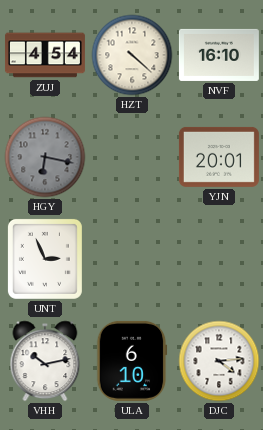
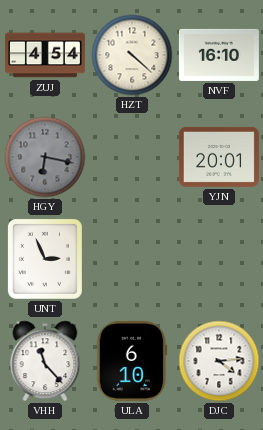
VHH: 10:13 -> 11:23
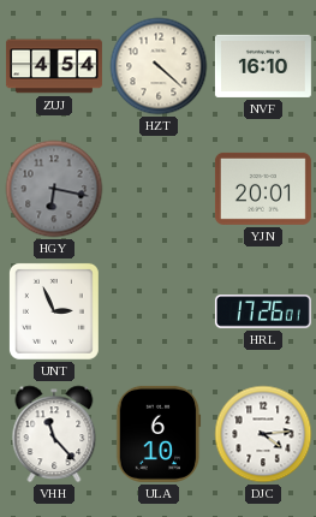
HRL: none -> 17:26
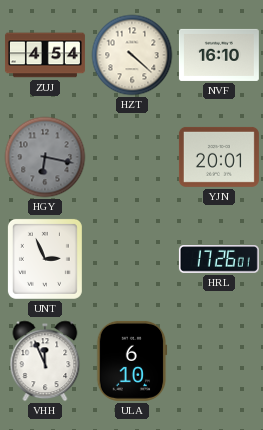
VHH: 11:23 -> 11:56
DJC: 4:14 -> none
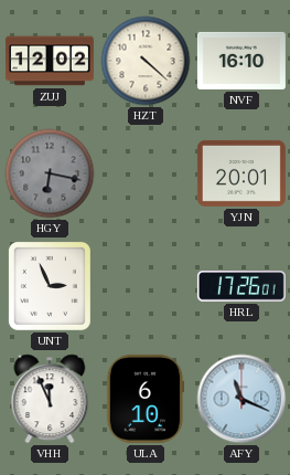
ZUJ: 4:54 -> 12:02
AFY: none -> 11:19
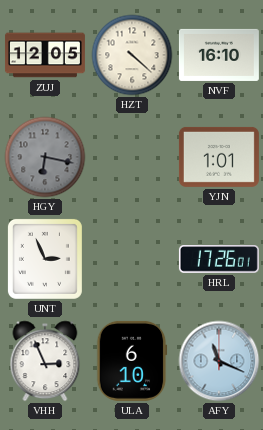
ZUJ: 12:02 -> 12:05
YJN: 20:01 -> 1:01
VHH: 11:56 -> 2:56
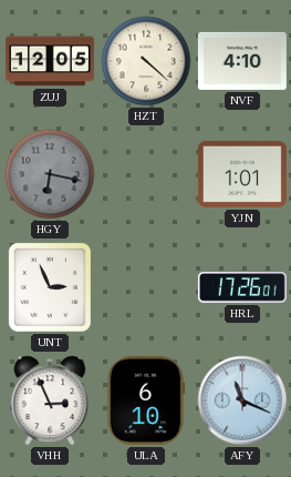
NVF: 16:10 -> 4:10
